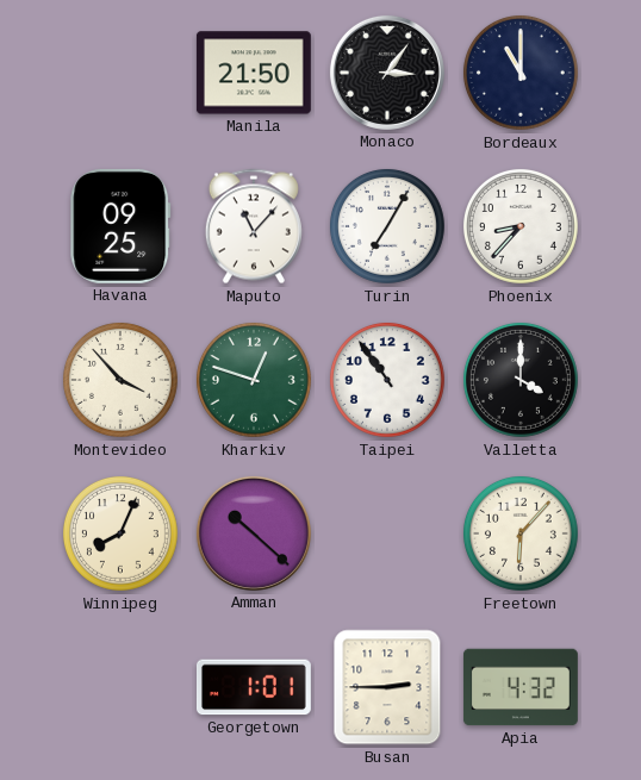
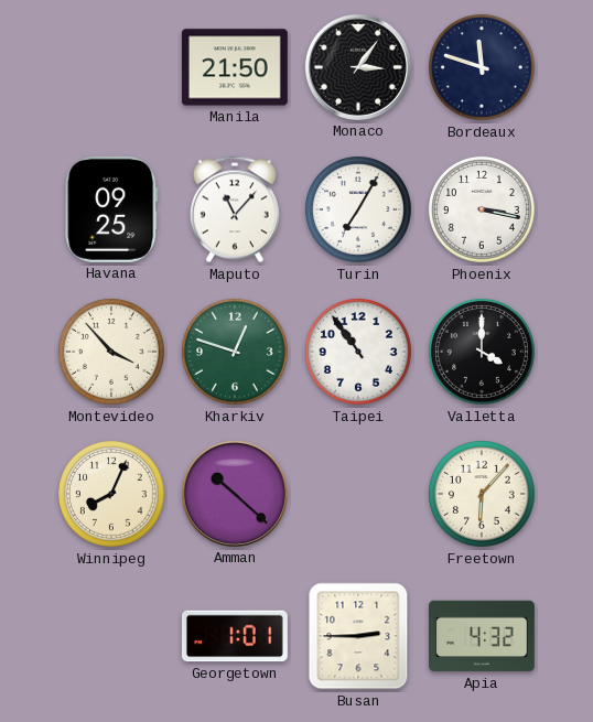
Bordeaux: 11:00 -> 11:48
Phoenix: 8:37 -> 3:17
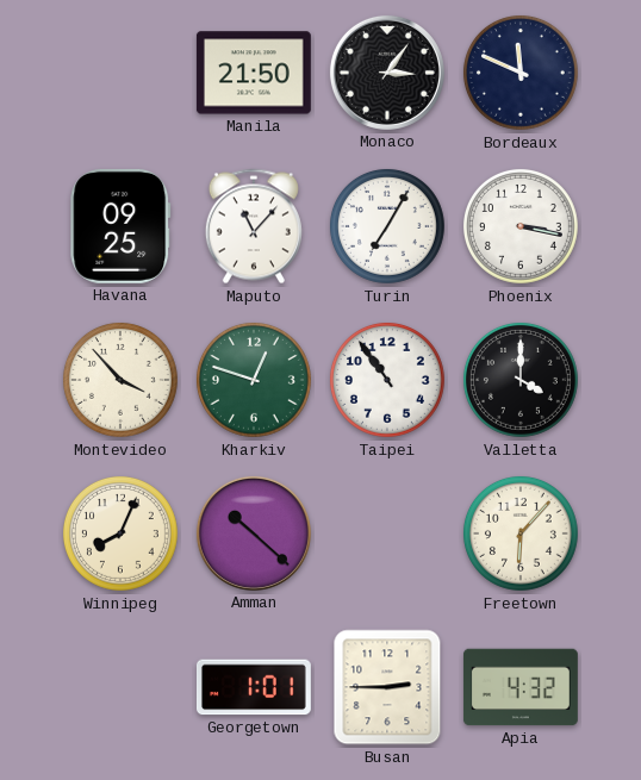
Bordeaux: 11:48 -> 11:49
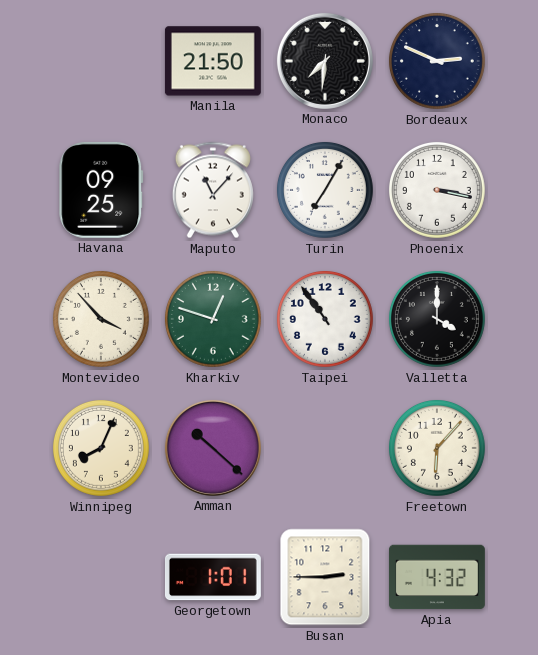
Monaco: 3:06 -> 7:31
Bordeaux: 11:49 -> 2:49
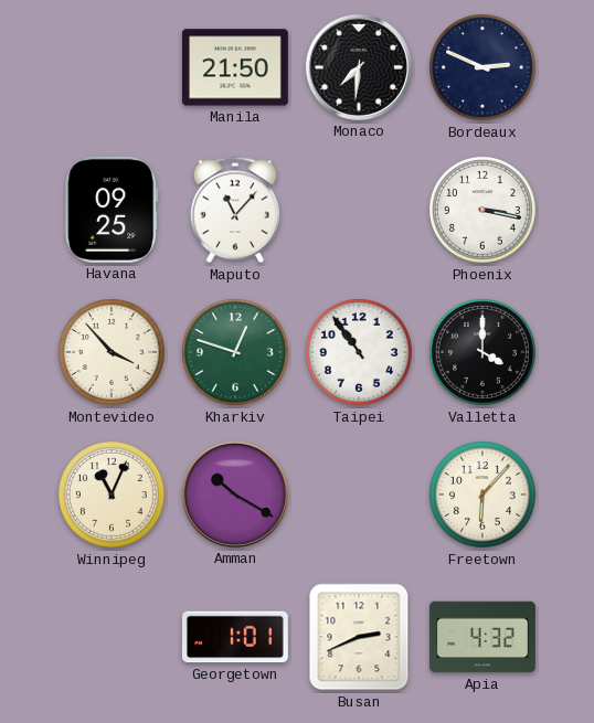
Turin: 7:05 -> none
Winnipeg: 8:04 -> 11:04
Amman: 10:22 -> 10:20
Busan: 2:45 -> 2:41
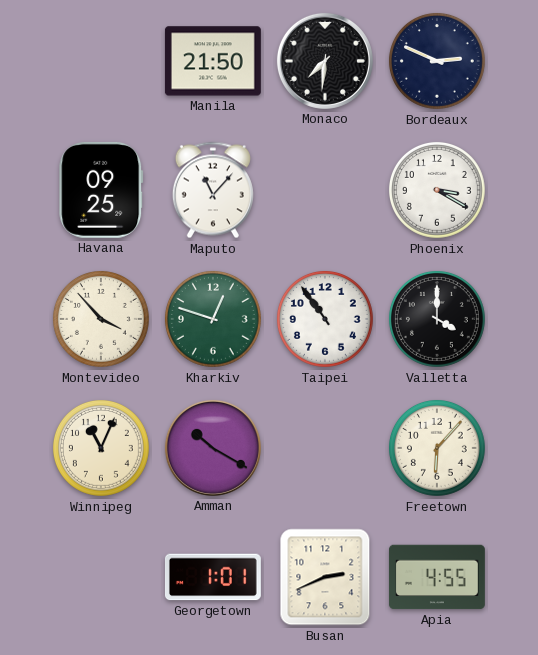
Phoenix: 3:17 -> 3:20
Apia: 4:32 -> 4:55
